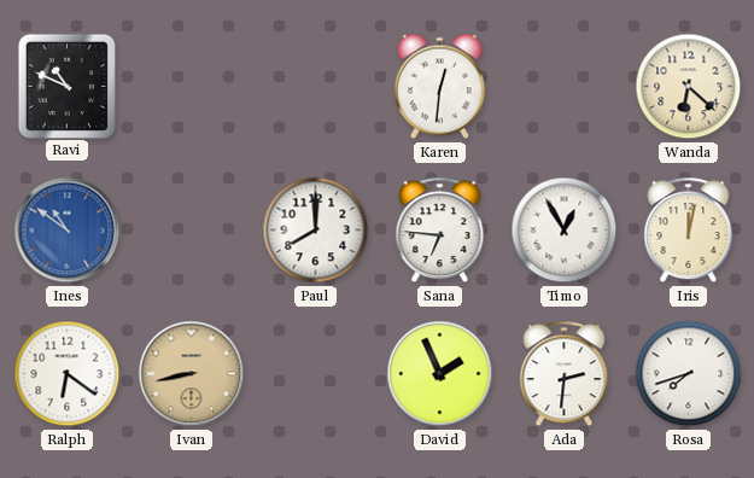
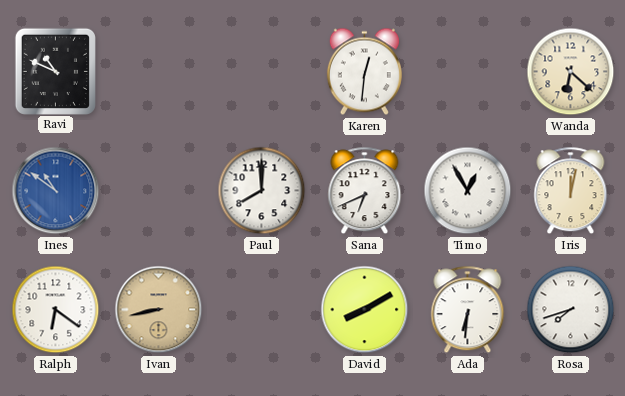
Sana: 6:46 -> 6:41
David: 1:56 -> 8:10
Ada: 2:31 -> 6:31
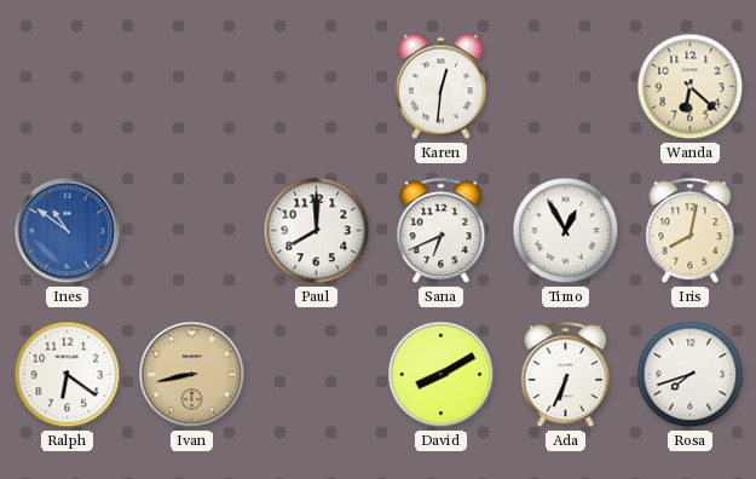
Ravi: 10:49 -> none
Iris: 12:02 -> 8:02
Ada: 6:31 -> 6:34
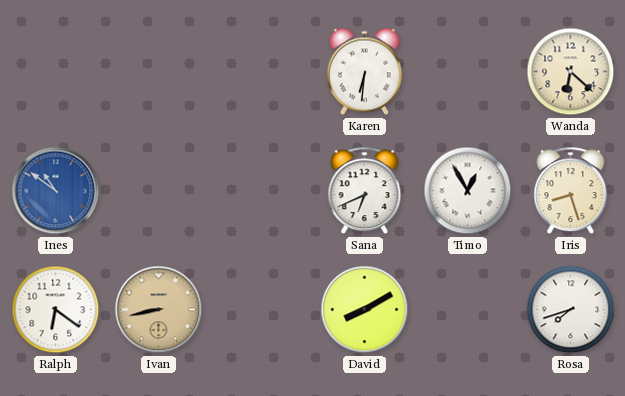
Karen: 12:31 -> 6:31
Paul: 8:00 -> none
Iris: 8:02 -> 8:27
Ada: 6:34 -> none
